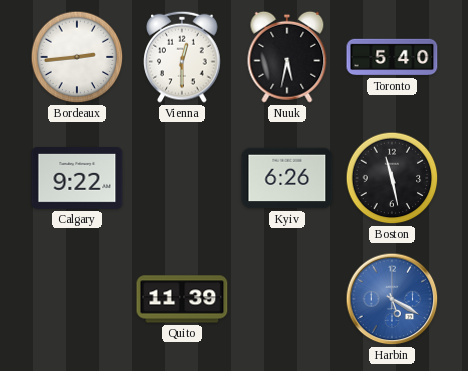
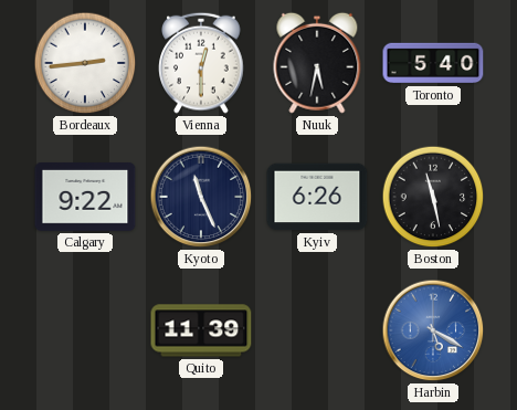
Kyoto: none -> 11:26
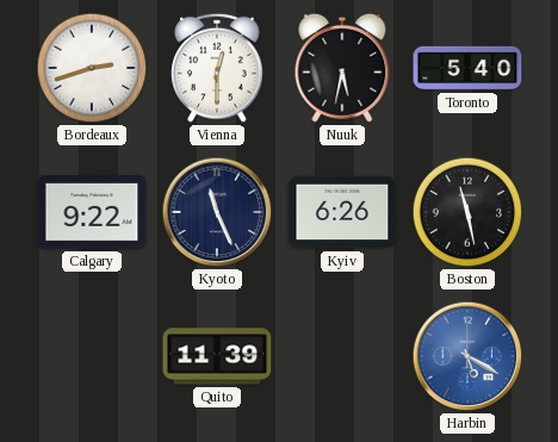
Bordeaux: 2:44 -> 2:42
